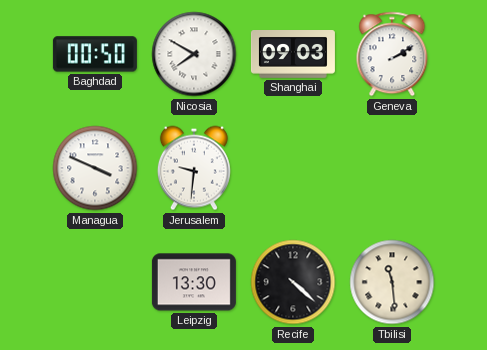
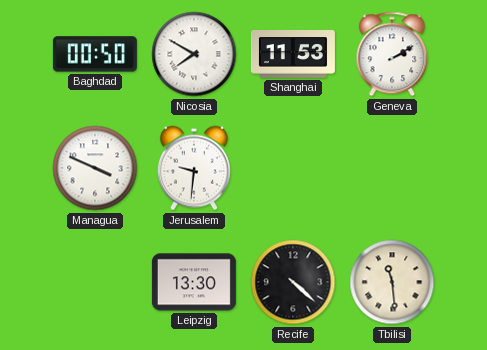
Shanghai: 09:03 -> 11:53
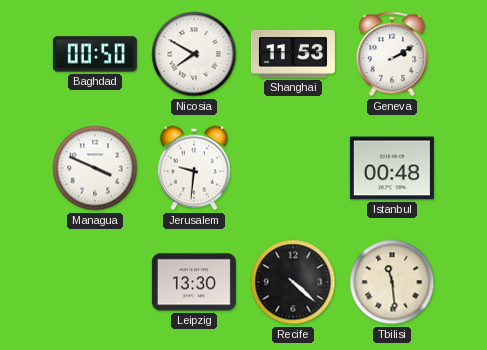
Istanbul: none -> 00:48
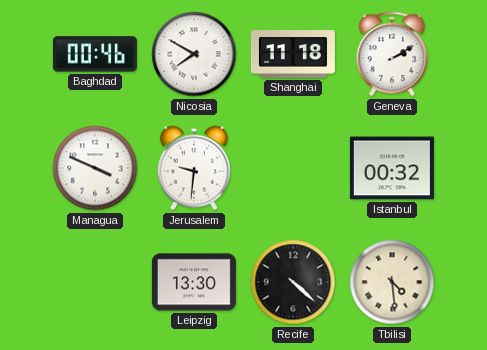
Baghdad: 00:50 -> 00:46
Shanghai: 11:53 -> 11:18
Istanbul: 00:48 -> 00:32
Tbilisi: 11:29 -> 4:29
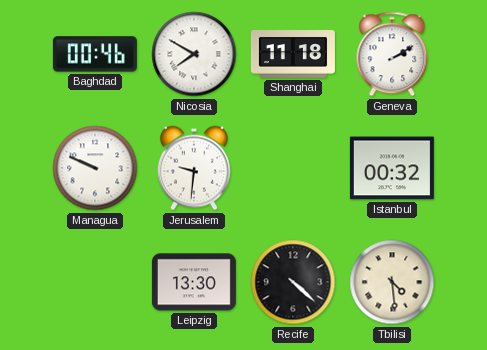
Managua: 3:49 -> 9:49
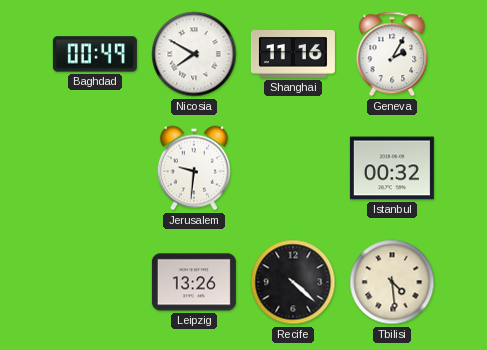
Baghdad: 00:46 -> 00:49
Shanghai: 11:18 -> 11:16
Geneva: 2:10 -> 2:05
Managua: 9:49 -> none
Leipzig: 13:30 -> 13:26
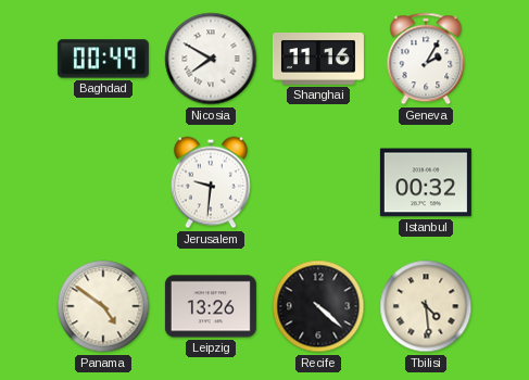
Panama: none -> 4:51
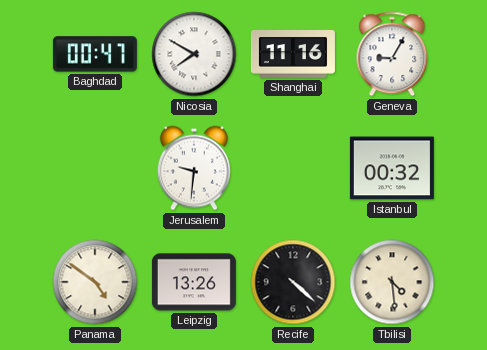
Baghdad: 00:49 -> 00:47
Geneva: 2:05 -> 9:05
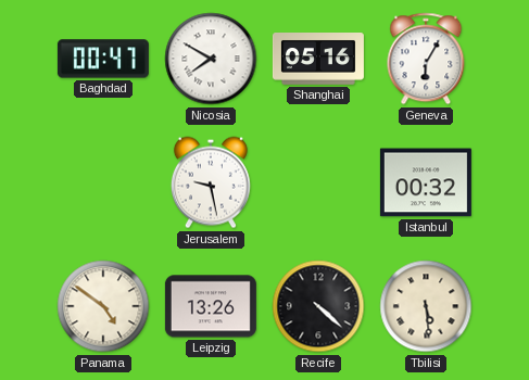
Shanghai: 11:16 -> 05:16
Geneva: 9:05 -> 6:05
Jerusalem: 9:31 -> 9:28
Tbilisi: 4:29 -> 5:29
